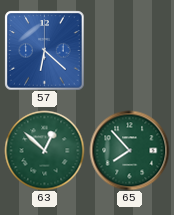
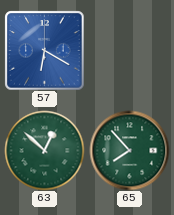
57: 6:22 -> 6:20
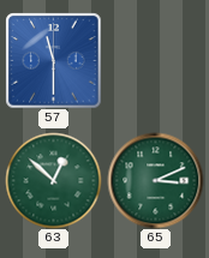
57: 6:20 -> 11:30
65: 7:53 -> 3:11
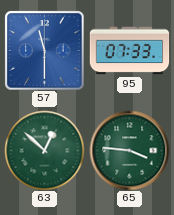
95: none -> 07:33
65: 3:11 -> 3:46
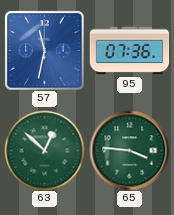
57: 11:30 -> 11:32
95: 07:33 -> 07:36
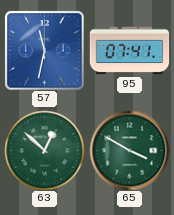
95: 07:36 -> 07:41
65: 3:46 -> 3:50
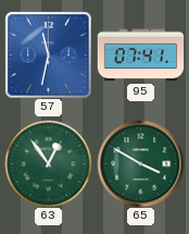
63: 12:52 -> 12:54
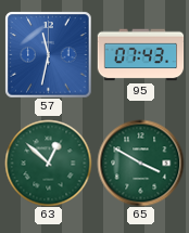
95: 07:41 -> 07:43
63: 12:54 -> 12:52
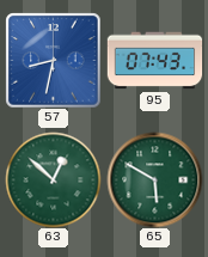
57: 11:32 -> 8:32
65: 3:50 -> 5:50
